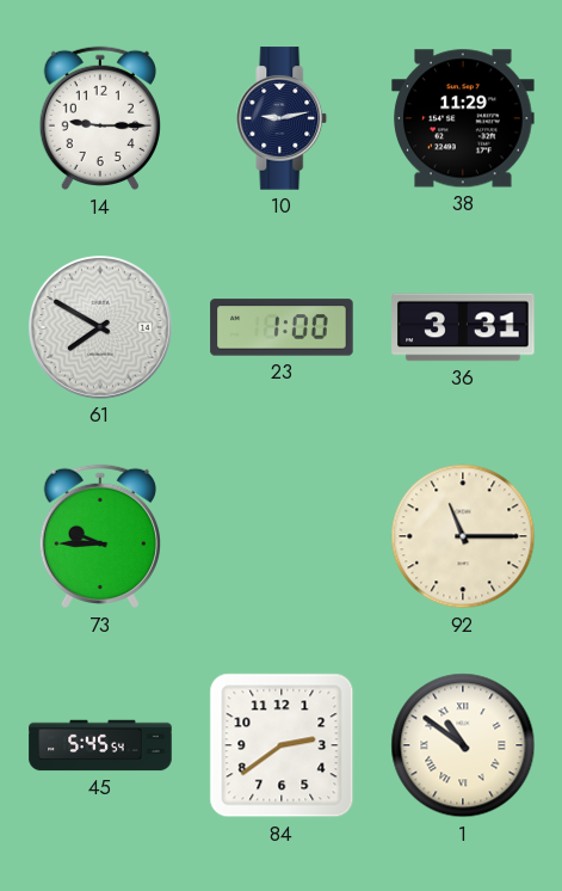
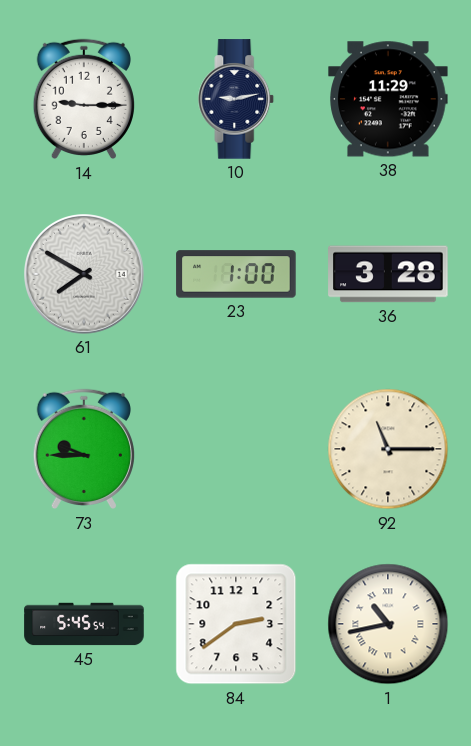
36: 3:31 -> 3:28
1: 10:51 -> 10:43
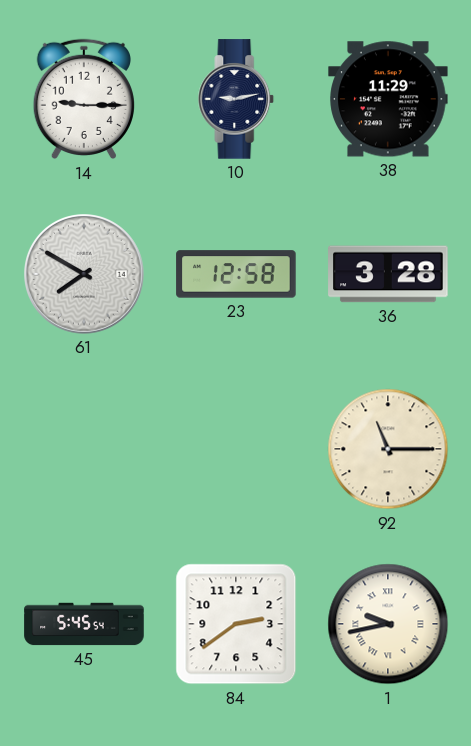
23: 1:00 -> 12:58
73: 9:45 -> none
1: 10:43 -> 9:43
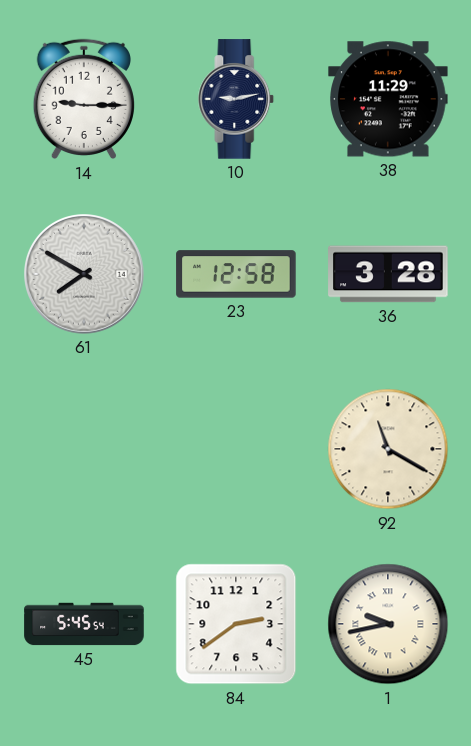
92: 11:15 -> 11:20
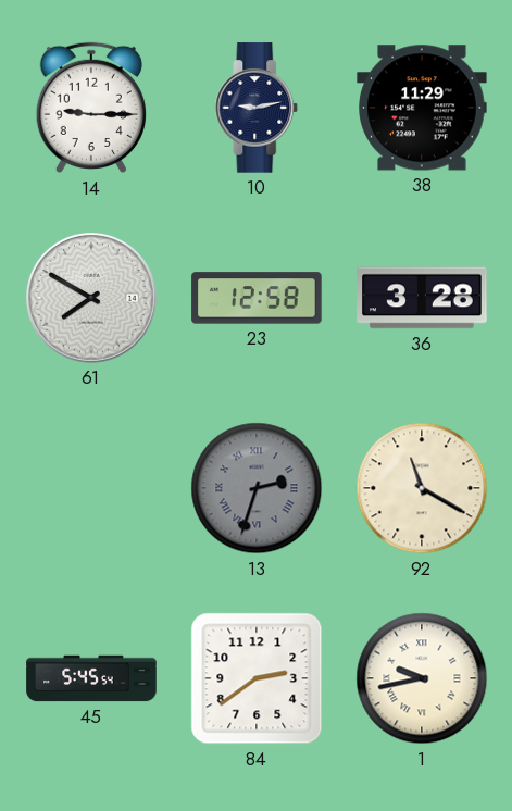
13: none -> 2:33
